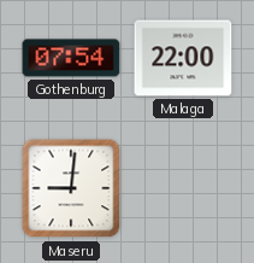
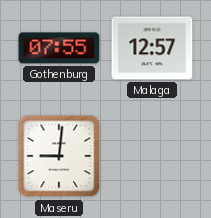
Gothenburg: 07:54 -> 07:55
Malaga: 22:00 -> 12:57
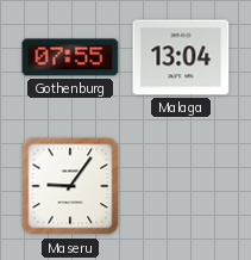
Malaga: 12:57 -> 13:04
Maseru: 9:01 -> 9:06
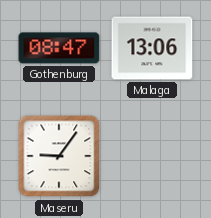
Gothenburg: 07:55 -> 08:47
Malaga: 13:04 -> 13:06
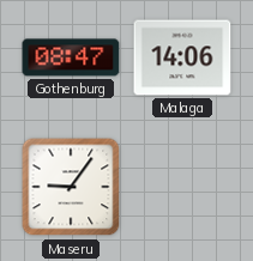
Malaga: 13:06 -> 14:06
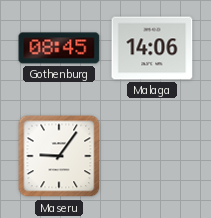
Gothenburg: 08:47 -> 08:45
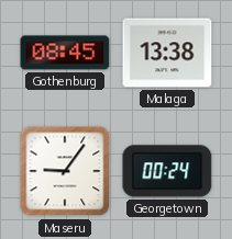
Malaga: 14:06 -> 13:38
Georgetown: none -> 00:24
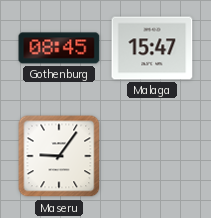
Malaga: 13:38 -> 15:47
Georgetown: 00:24 -> none
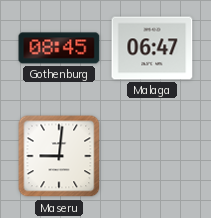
Malaga: 15:47 -> 06:47
Maseru: 9:06 -> 9:01
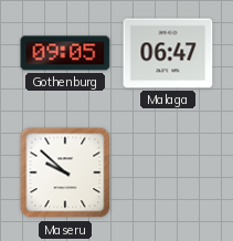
Gothenburg: 08:45 -> 09:05
Maseru: 9:01 -> 9:52
